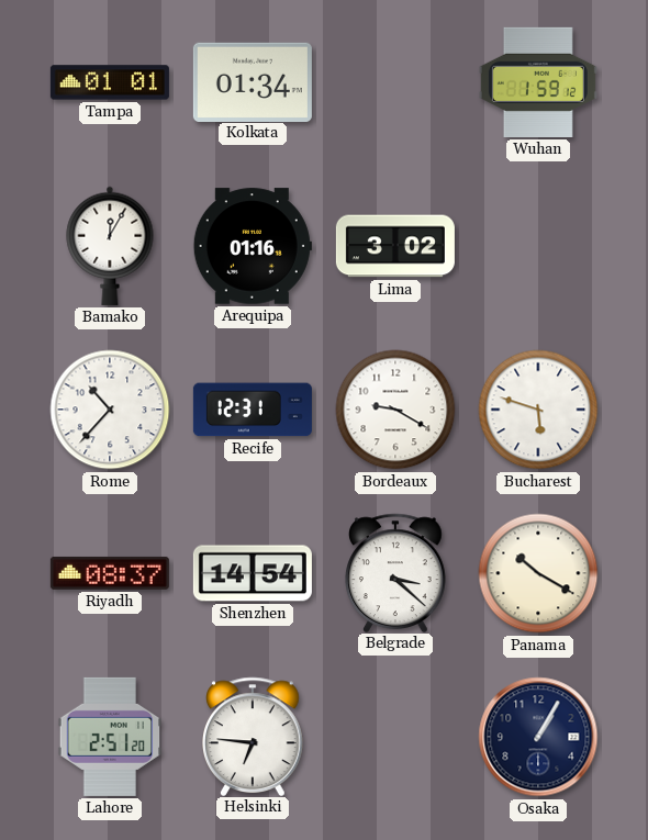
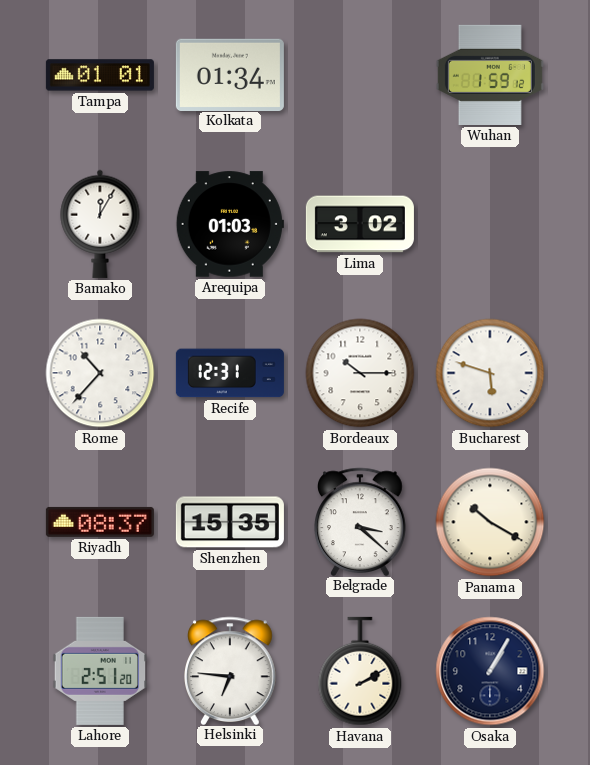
Arequipa: 01:16 -> 01:03
Bordeaux: 9:20 -> 10:15
Shenzhen: 14:54 -> 15:35
Havana: none -> 2:10
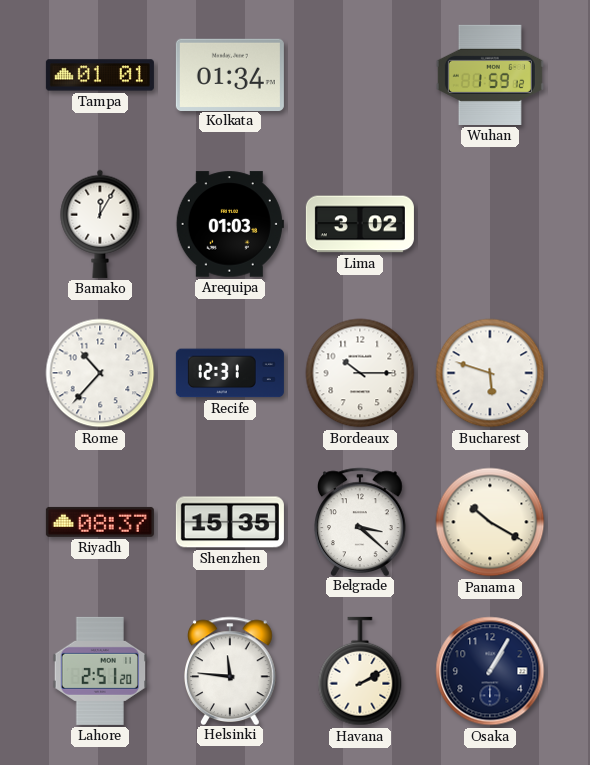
Helsinki: 6:46 -> 11:46
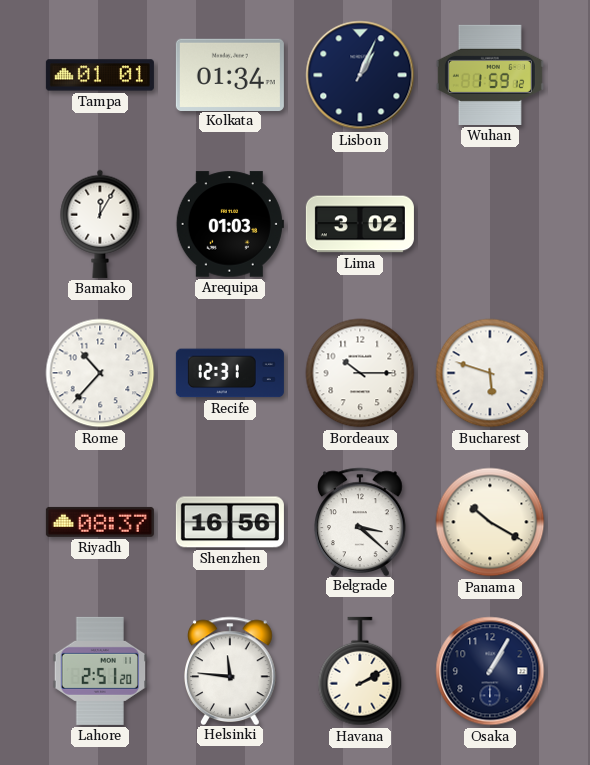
Lisbon: none -> 1:04
Shenzhen: 15:35 -> 16:56
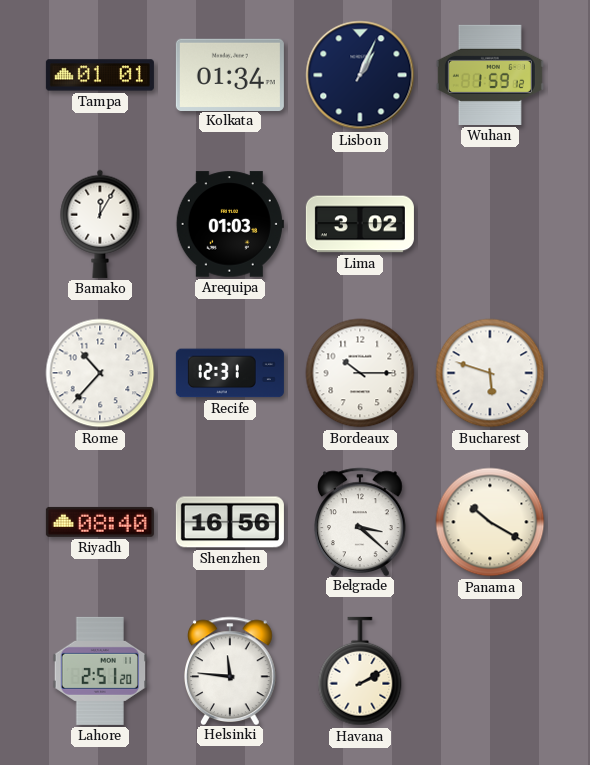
Riyadh: 08:37 -> 08:40
Osaka: 1:05 -> none
